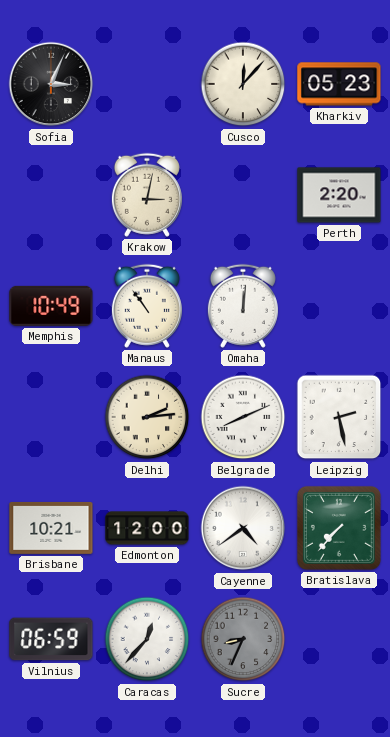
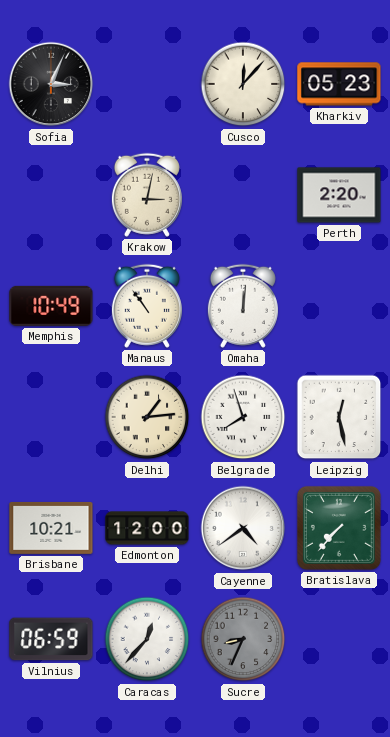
Delhi: 2:14 -> 1:14
Belgrade: 8:11 -> 7:57
Leipzig: 2:28 -> 12:28
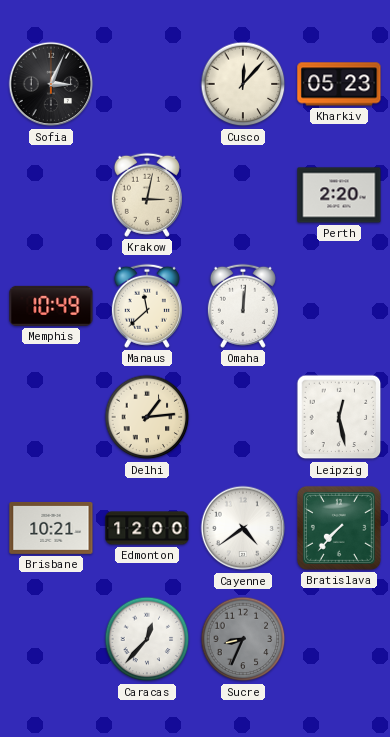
Manaus: 10:54 -> 11:38
Belgrade: 7:57 -> none
Vilnius: 06:59 -> none
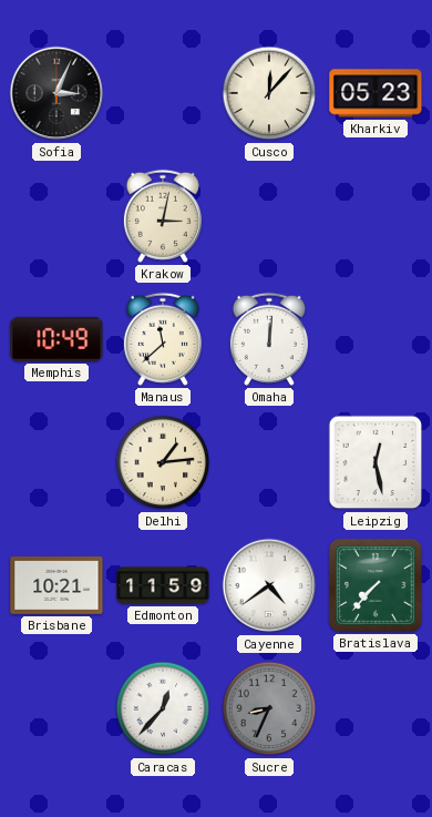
Perth: 2:20 -> none
Edmonton: 12:00 -> 11:59
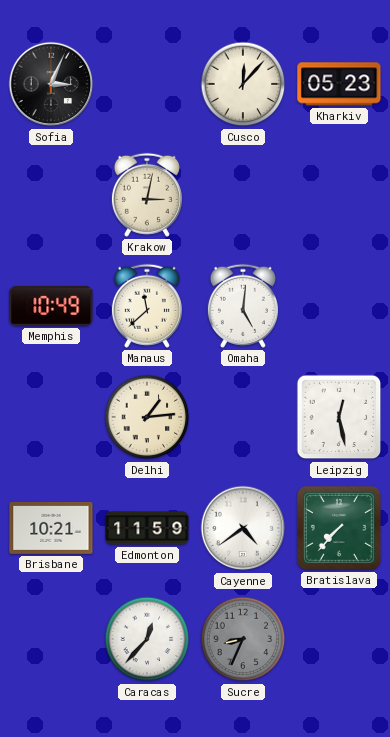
Omaha: 12:01 -> 5:01
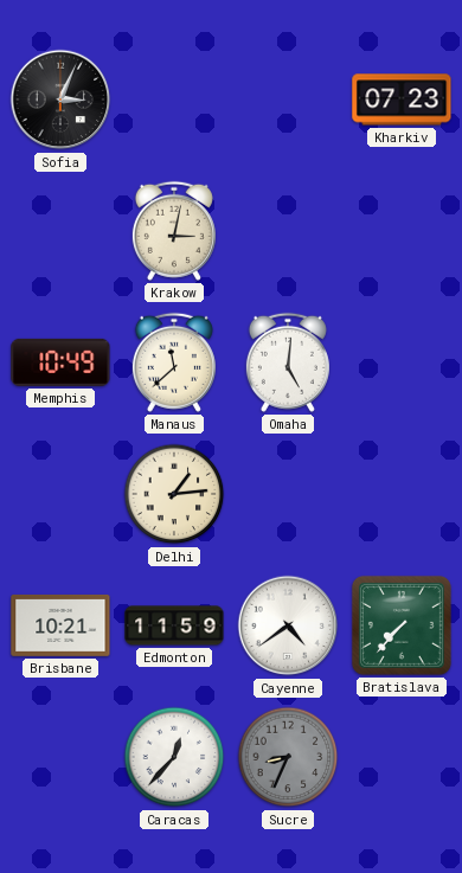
Cusco: 12:07 -> none
Kharkiv: 05:23 -> 07:23
Leipzig: 12:28 -> none
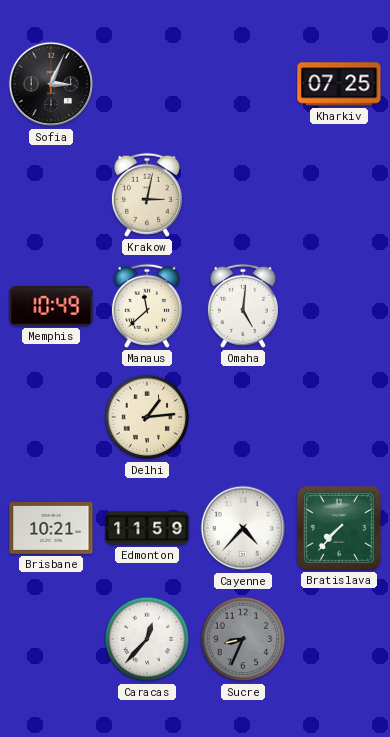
Kharkiv: 07:23 -> 07:25
Cayenne: 4:39 -> 4:37
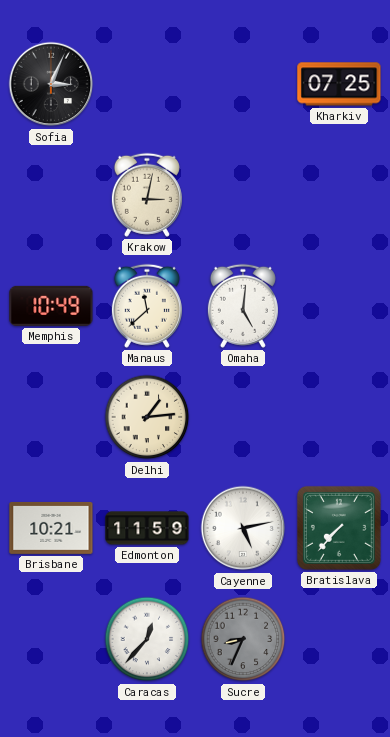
Cayenne: 4:37 -> 5:13
